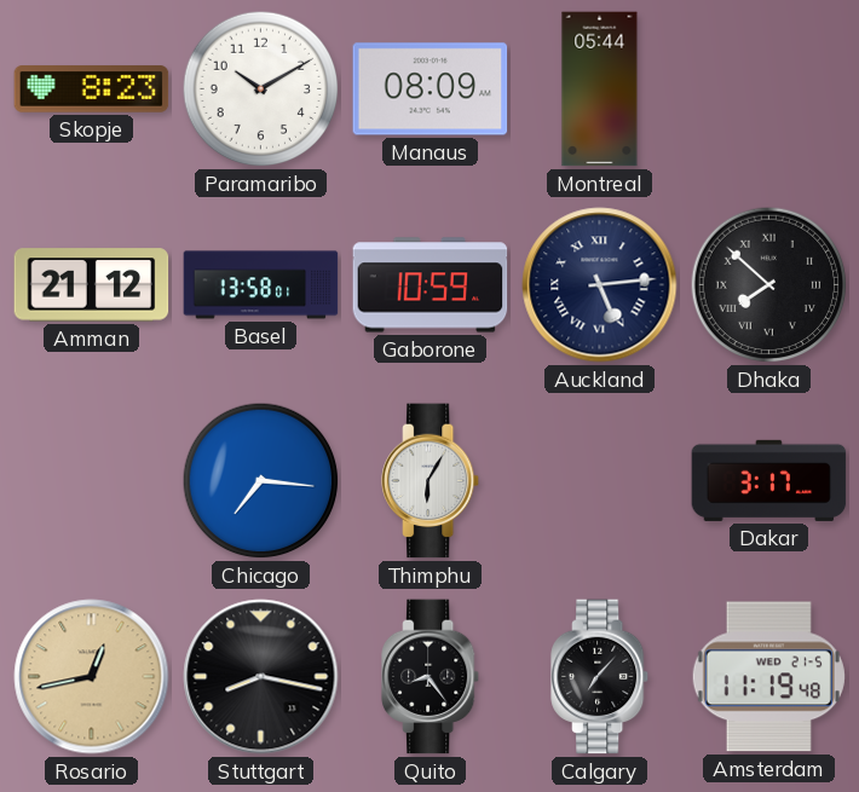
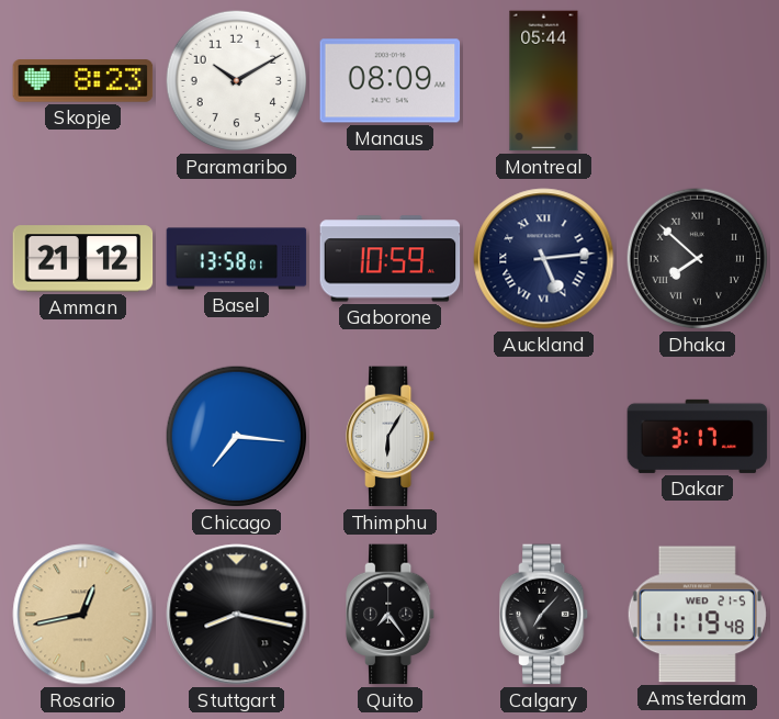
Quito: 8:24 -> 7:24
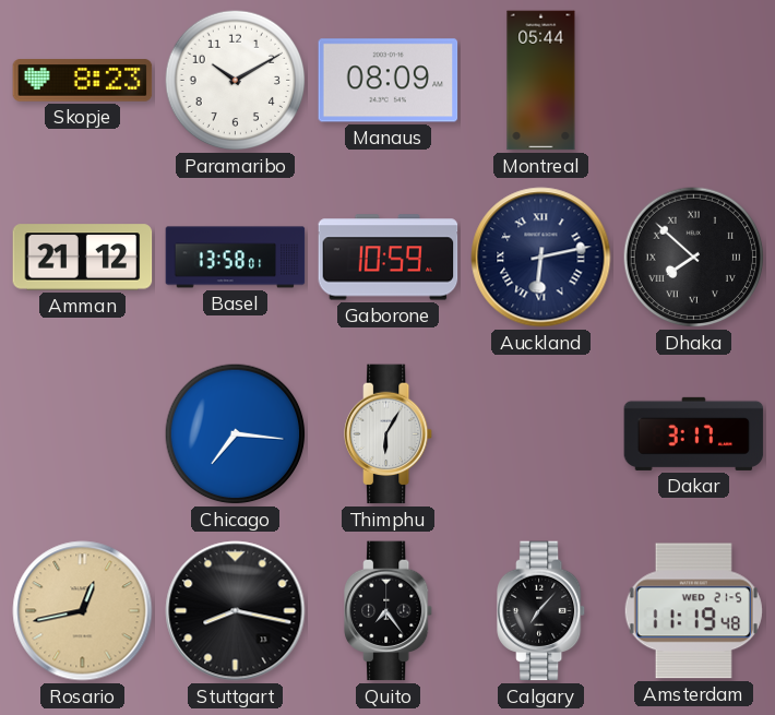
Auckland: 5:14 -> 6:13
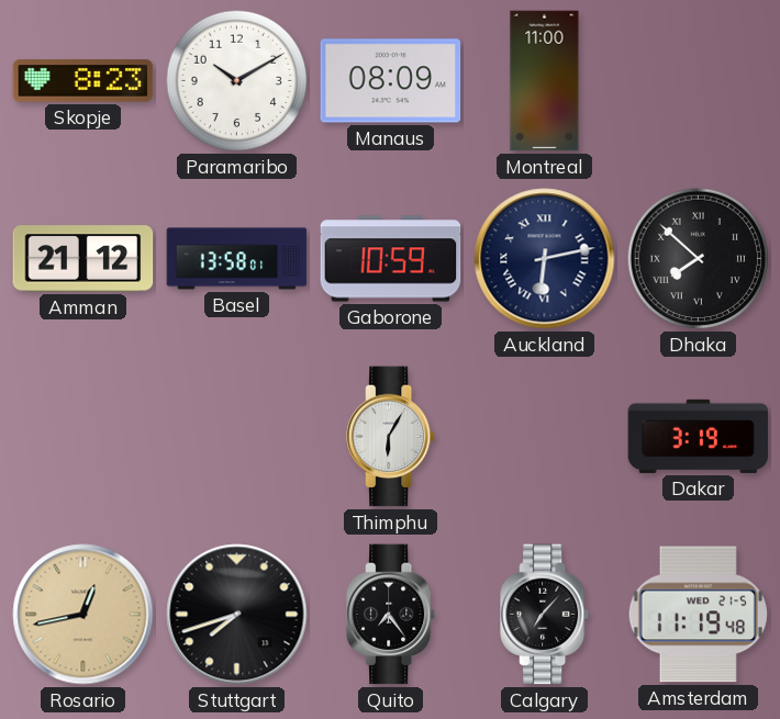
Montreal: 05:44 -> 11:00
Chicago: 7:16 -> none
Dakar: 3:17 -> 3:19
Stuttgart: 8:17 -> 7:42
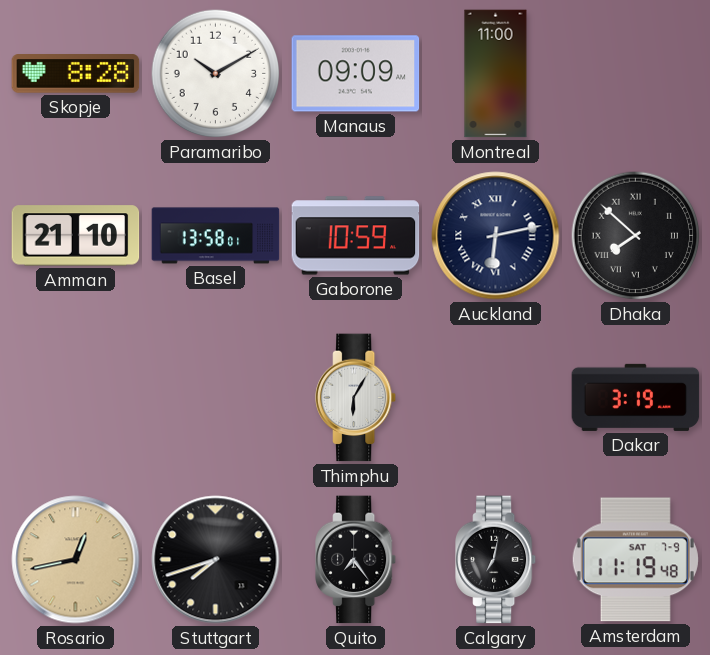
Skopje: 8:23 -> 8:28
Manaus: 08:09 -> 09:09
Amman: 21:12 -> 21:10
Calgary: 7:07 -> 7:02
Amsterdam date: WED 21-5 -> SAT 7-9
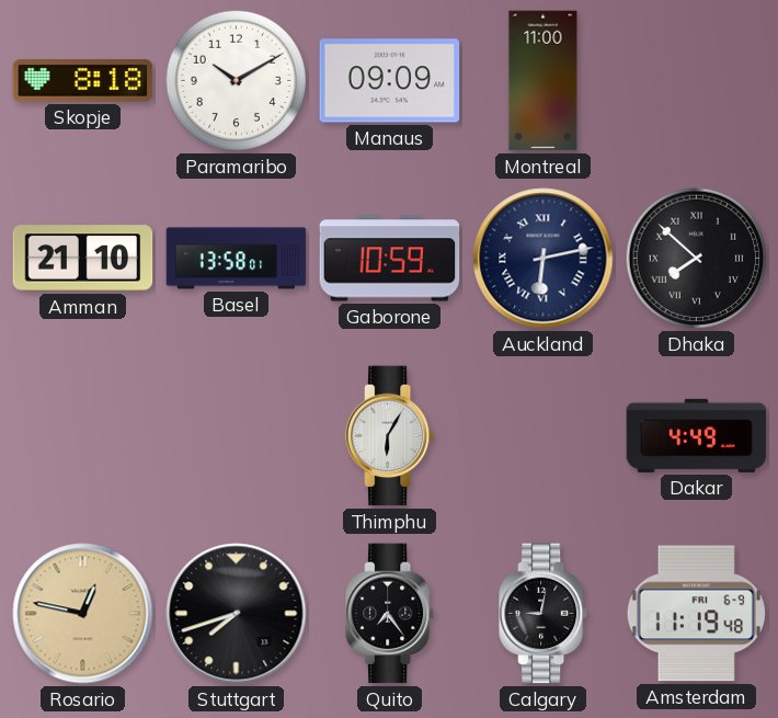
Skopje: 8:28 -> 8:18
Dakar: 3:19 -> 4:49
Rosario: 12:43 -> 12:47
Calgary: 7:02 -> 9:02
Amsterdam date: SAT 7-9 -> FRI 6-9
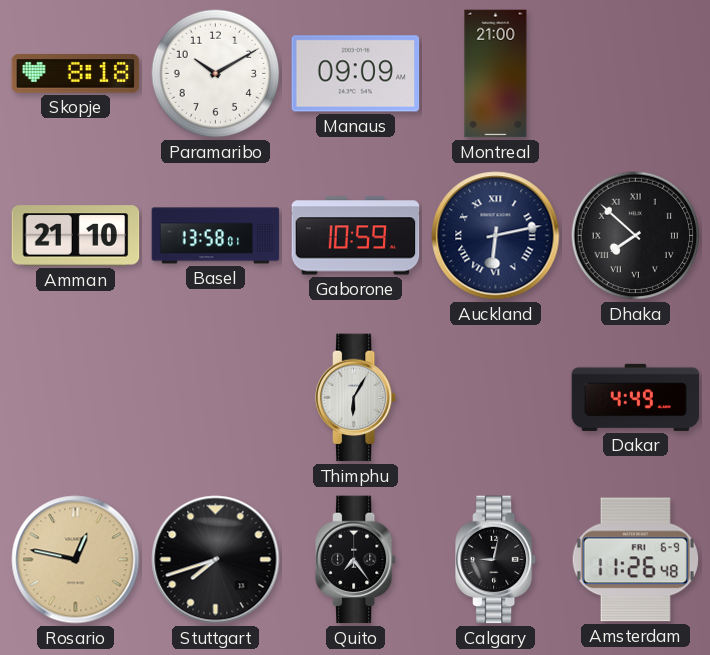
Montreal: 11:00 -> 21:00
Amsterdam: 11:19 -> 11:26
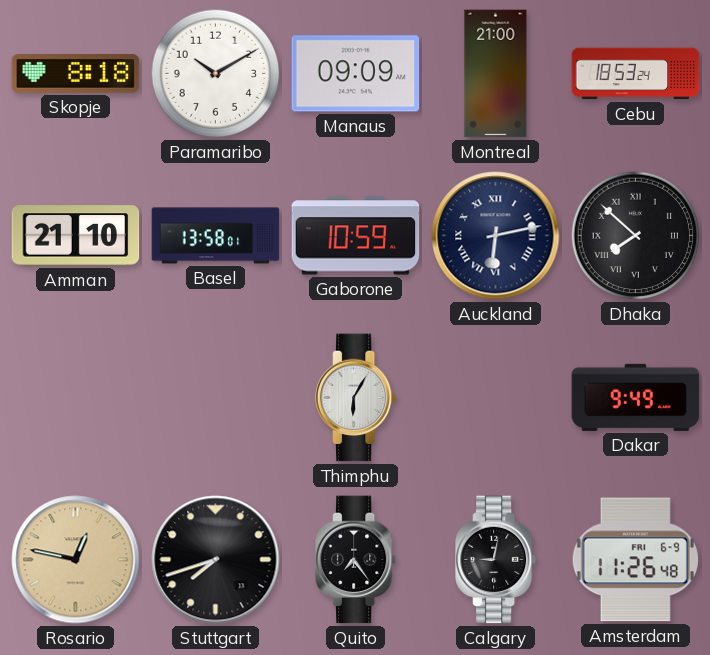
Cebu: none -> 18:53
Dakar: 4:49 -> 9:49
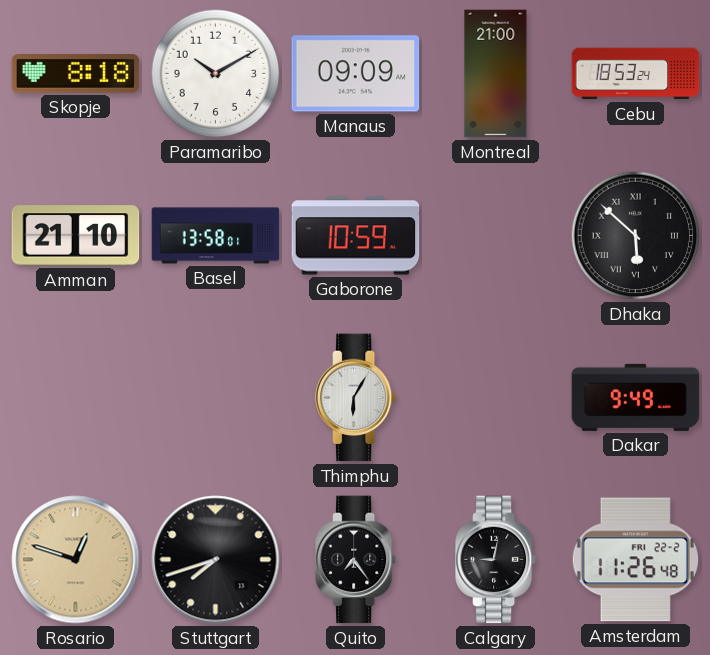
Auckland: 6:13 -> none
Dhaka: 7:52 -> 5:52
Rosario: 12:47 -> 12:48
Amsterdam date: FRI 6-9 -> FRI 22-2
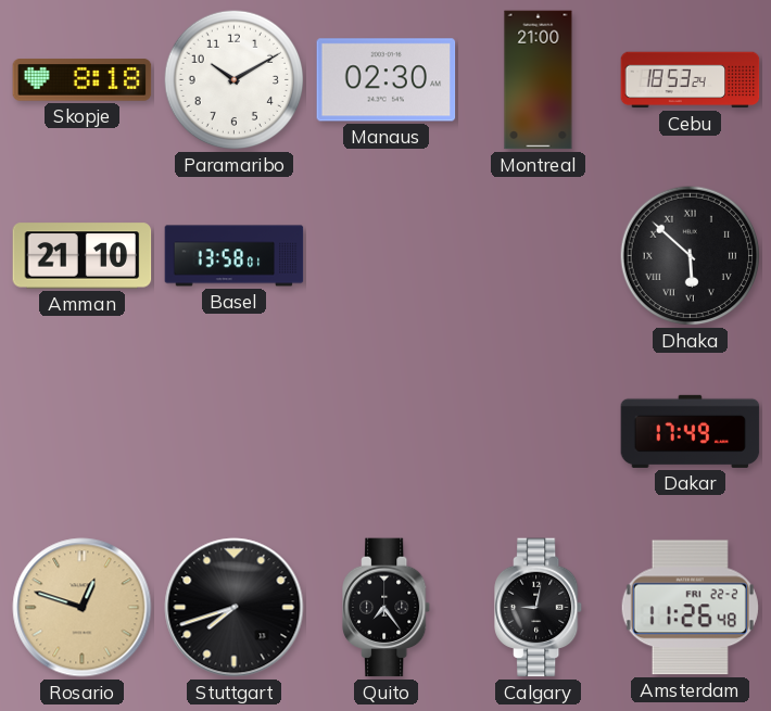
Manaus: 09:09 -> 02:30
Gaborone: 10:59 -> none
Thimphu: 6:05 -> none
Dakar: 9:49 -> 17:49
